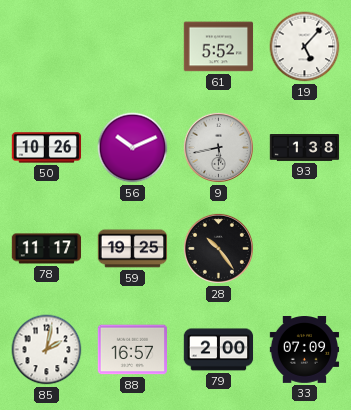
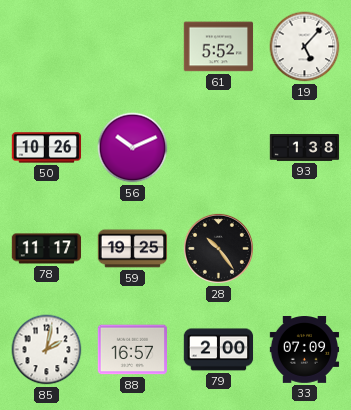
9: 5:43 -> none
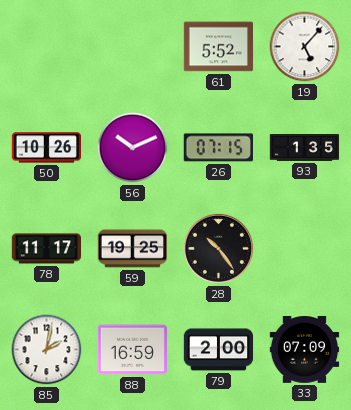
26: none -> 07:15
93: 1:38 -> 1:35
88: 16:57 -> 16:59
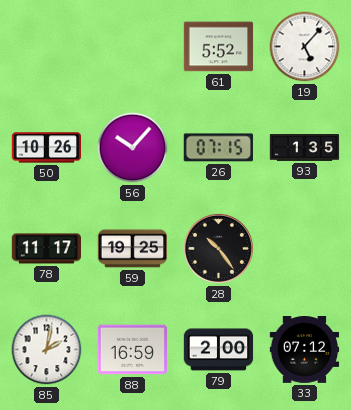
56: 10:11 -> 10:07
33: 07:09 -> 07:12
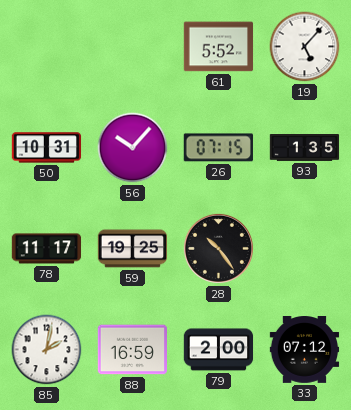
50: 10:26 -> 10:31
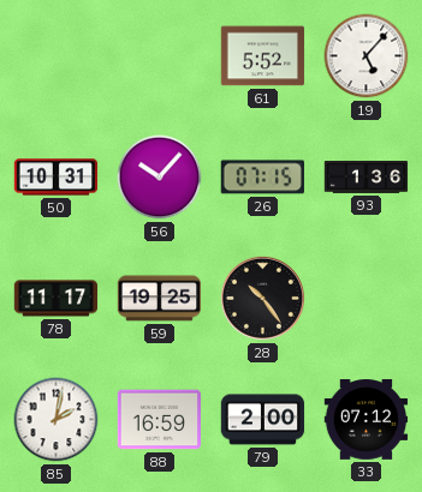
93: 1:35 -> 1:36
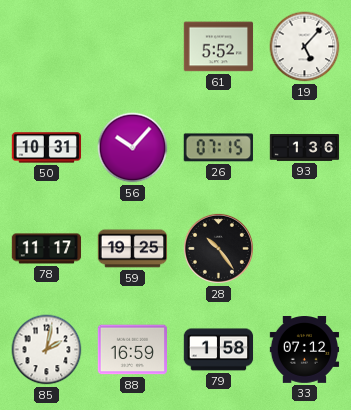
79: 2:00 -> 1:58
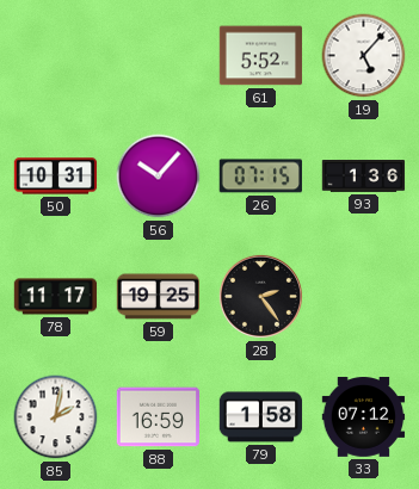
28: 10:24 -> 2:24
